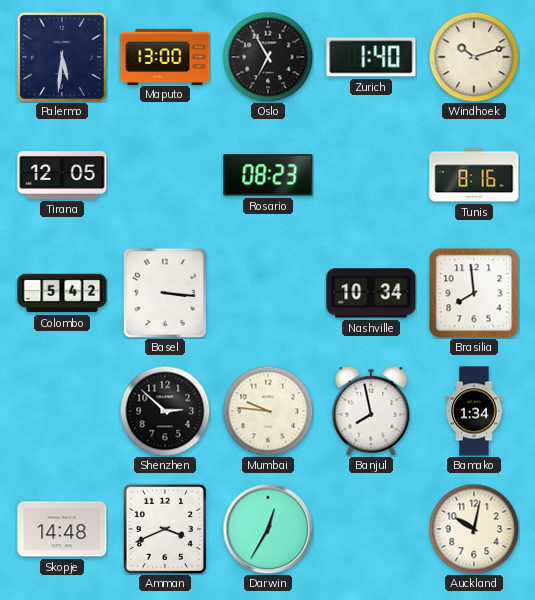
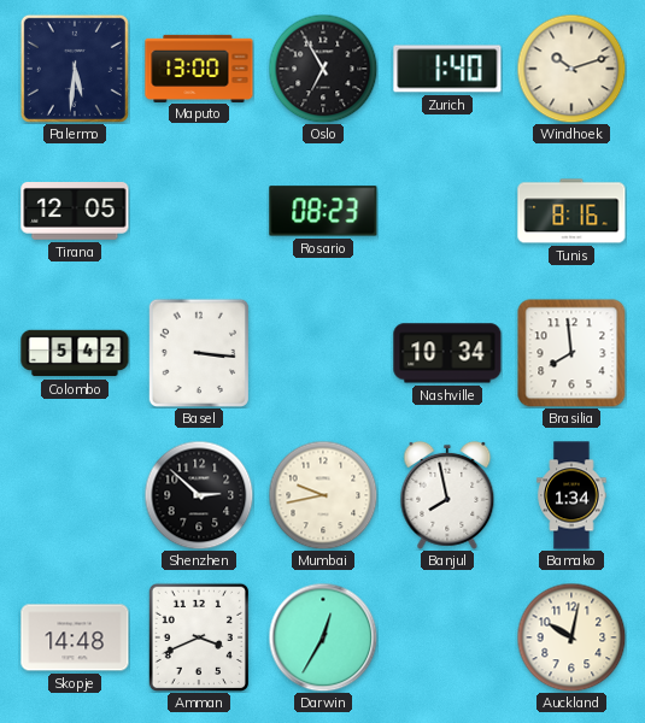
Mumbai: 9:46 -> 9:43
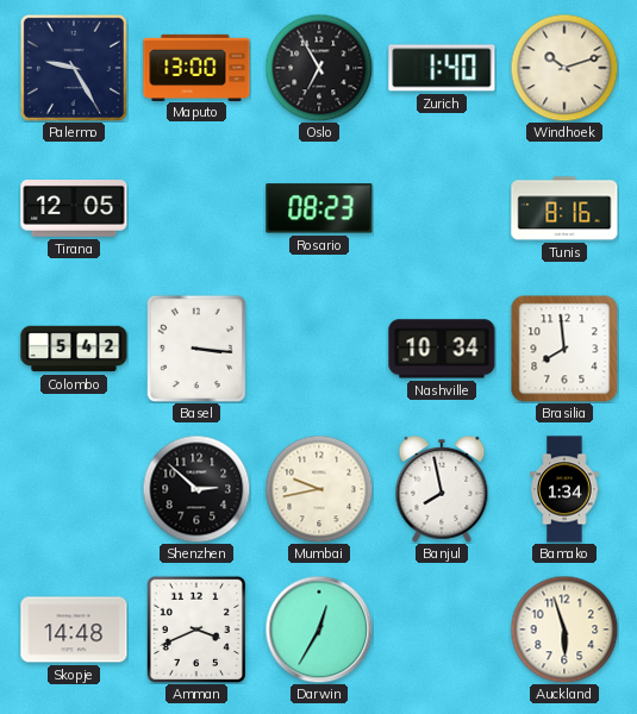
Palermo: 5:31 -> 9:25
Auckland: 10:02 -> 5:57
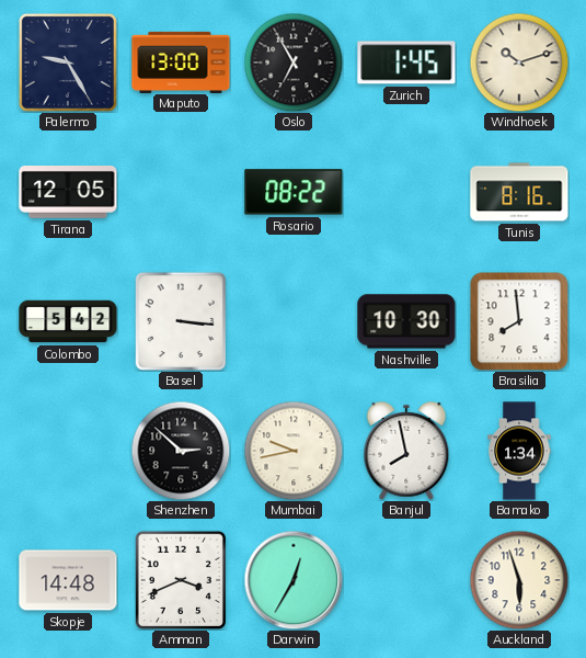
Zurich: 1:40 -> 1:45
Rosario: 08:23 -> 08:22
Nashville: 10:34 -> 10:30
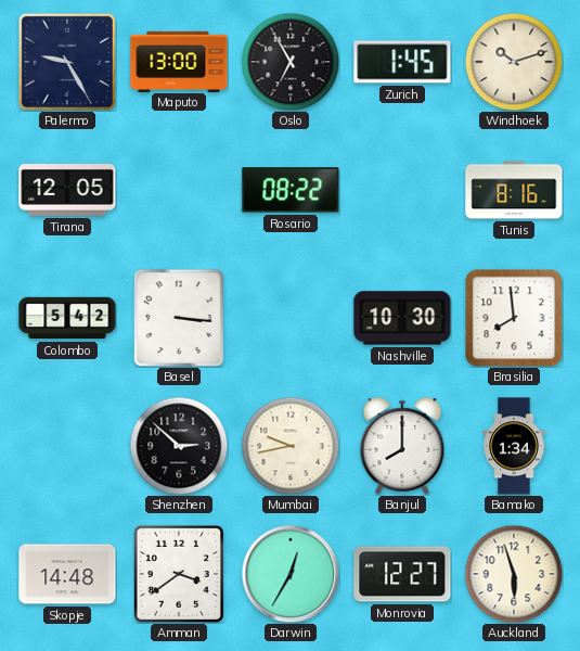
Banjul: 7:58 -> 8:00
Amman: 3:41 -> 3:39
Monrovia: none -> 12:27
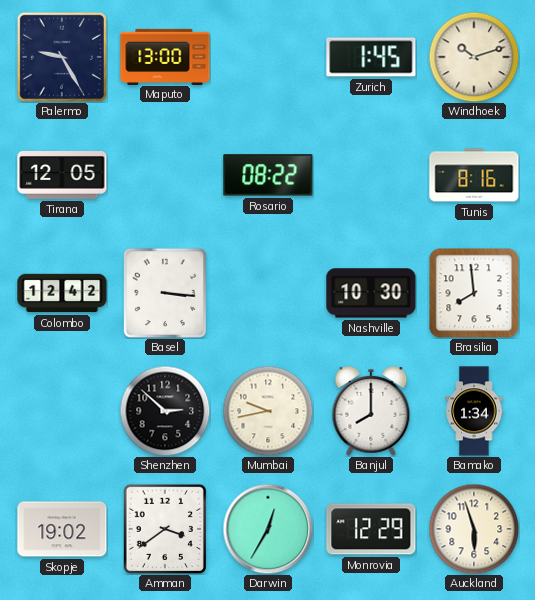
Oslo: 6:55 -> none
Colombo: 5:42 -> 12:42
Skopje: 14:48 -> 19:02
Monrovia: 12:27 -> 12:29
